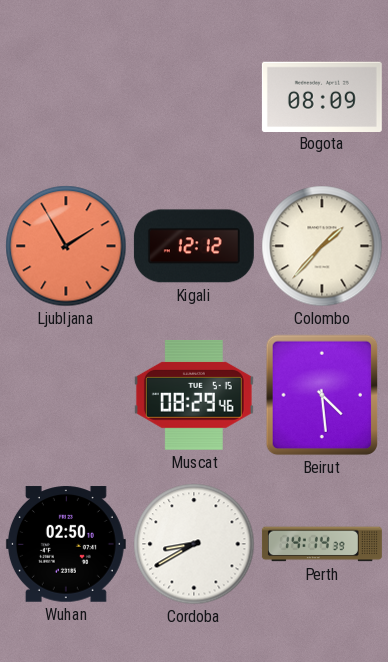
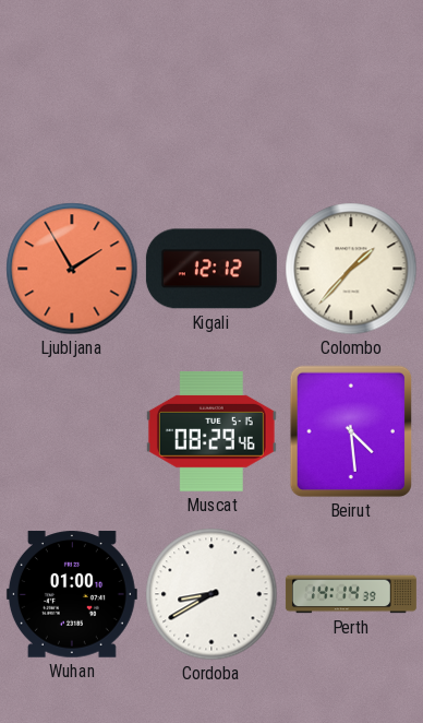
Bogota: 08:09 -> none
Wuhan: 02:50 -> 01:00
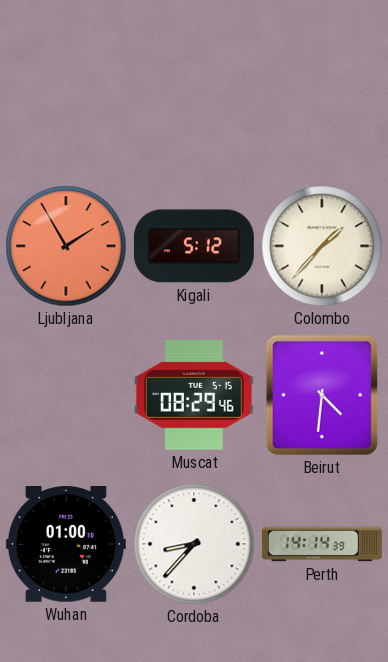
Kigali: 12:12 -> 5:12
Beirut: 4:29 -> 4:31
Cordoba: 8:40 -> 8:37
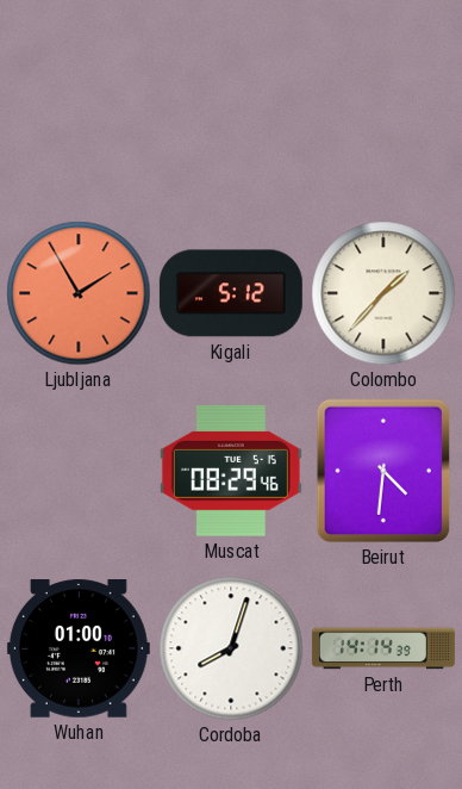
Cordoba: 8:37 -> 8:03
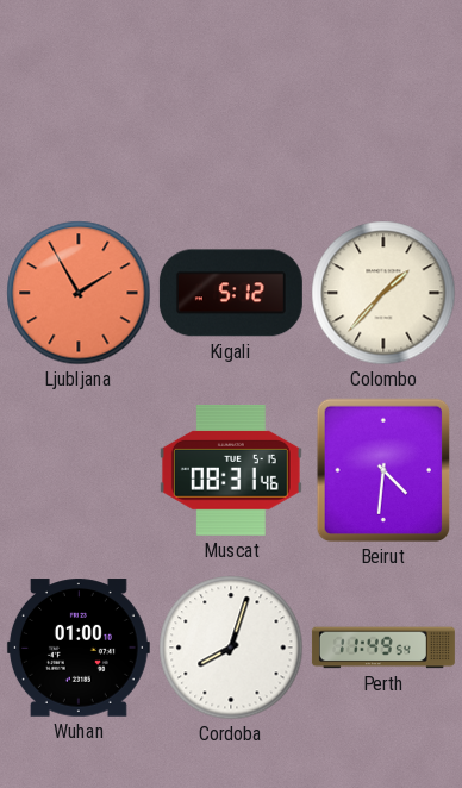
Muscat: 08:29 -> 08:31
Perth: 14:14 -> 11:49
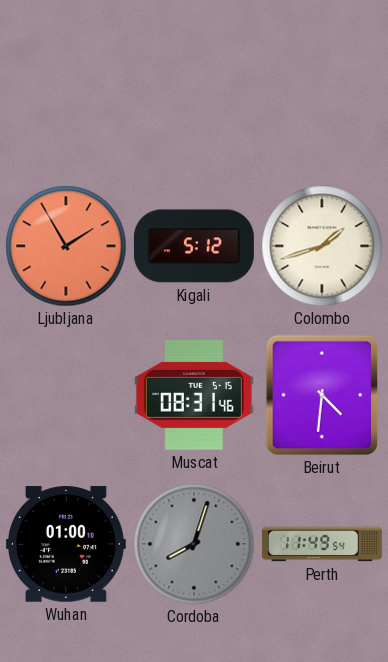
Colombo: 1:37 -> 1:42
Cordoba dial: white -> grey
